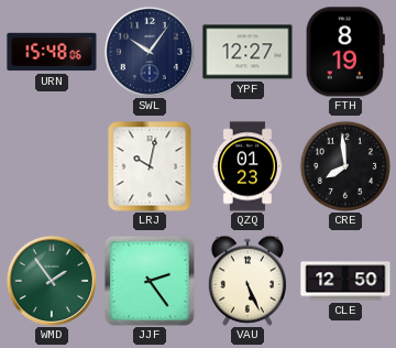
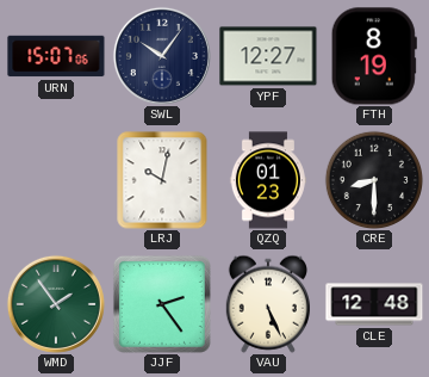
URN: 15:48 -> 15:07
CRE: 7:59 -> 8:30
CLE: 12:50 -> 12:48
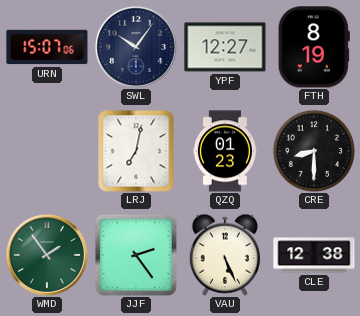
LRJ: 10:02 -> 7:02
CLE: 12:48 -> 12:38
